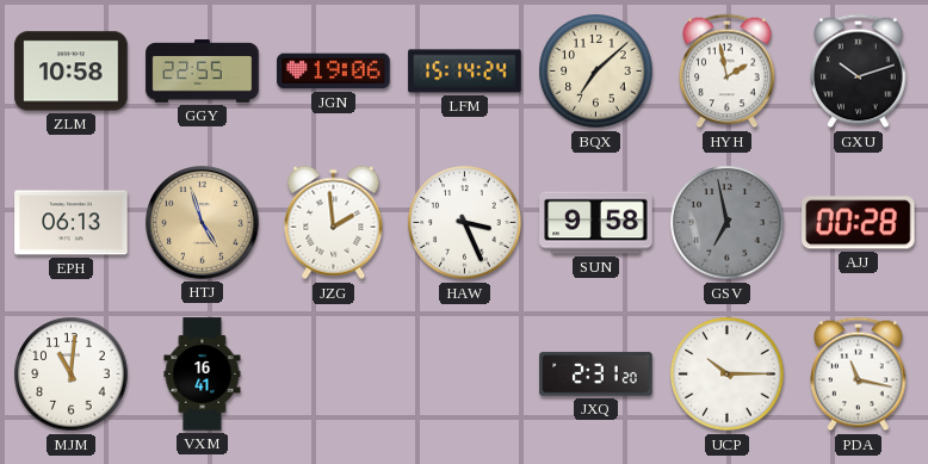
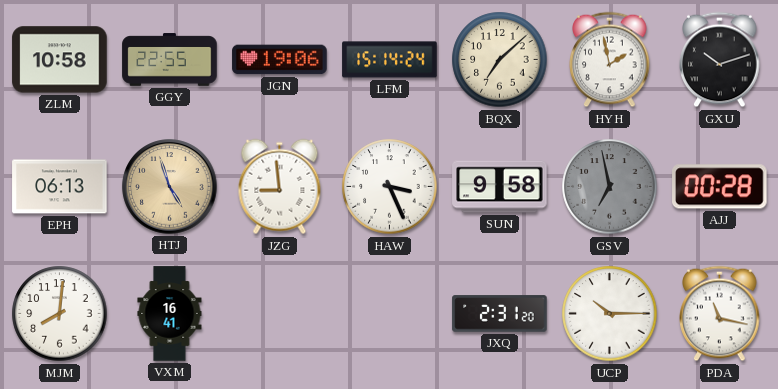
JZG: 1:59 -> 8:59
MJM: 11:01 -> 8:01
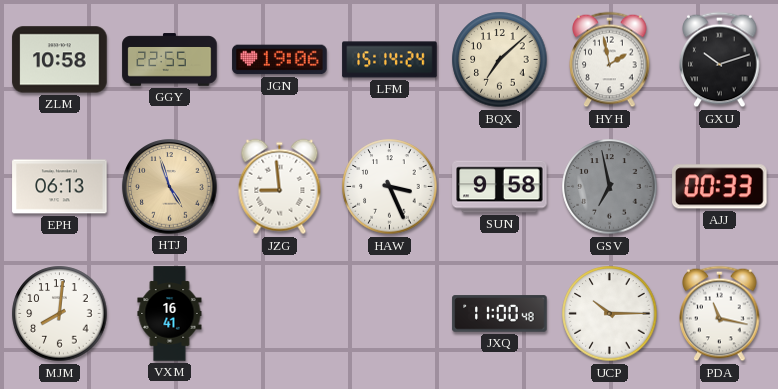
AJJ: 00:28 -> 00:33
JXQ: 2:31 -> 11:00
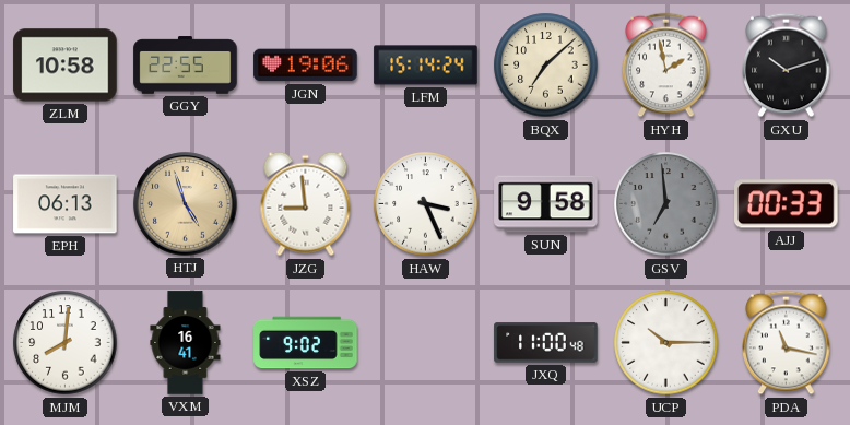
GSV: 6:58 -> 6:59
XSZ: none -> 9:02
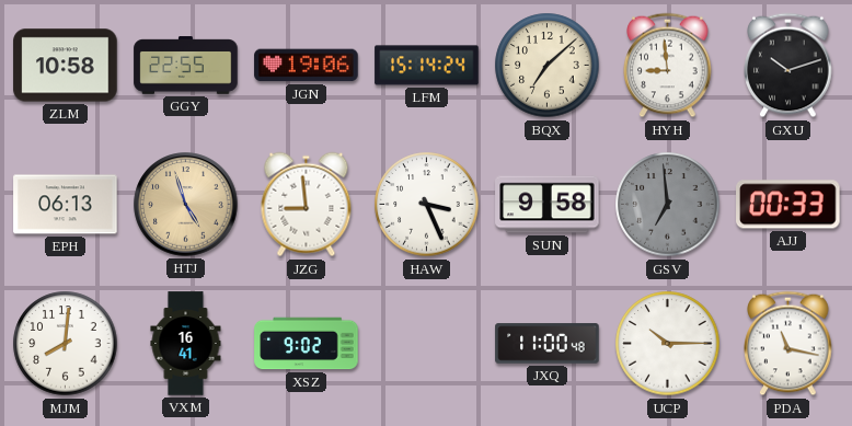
HYH: 1:58 -> 8:59
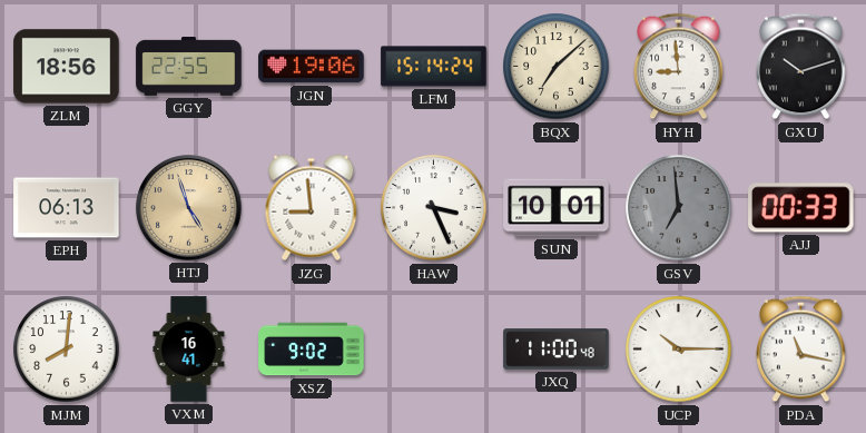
ZLM: 10:58 -> 18:56
SUN: 9:58 -> 10:01
